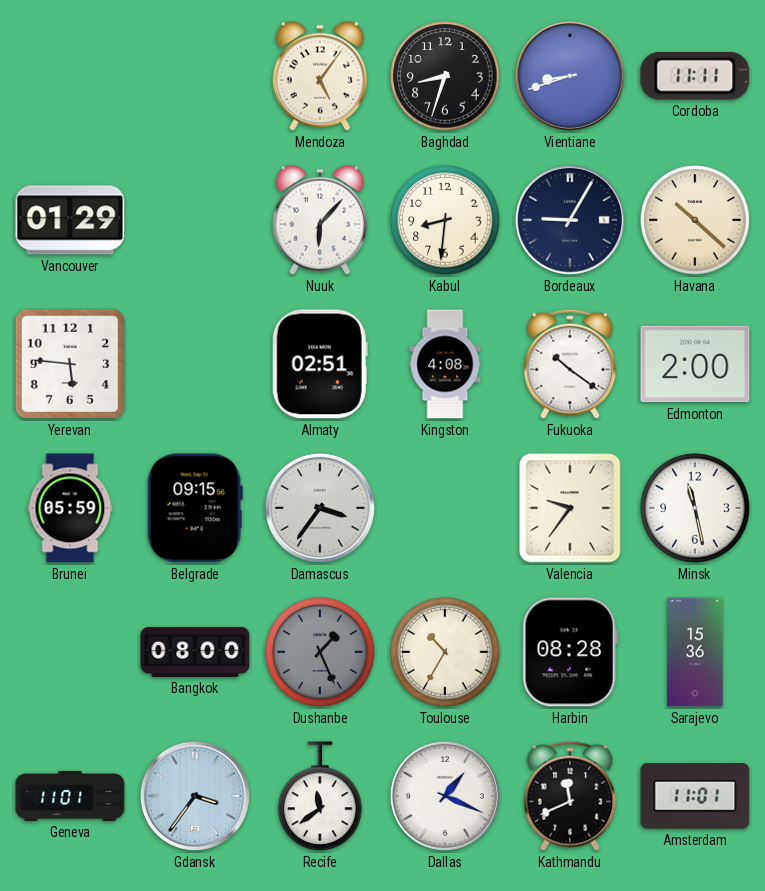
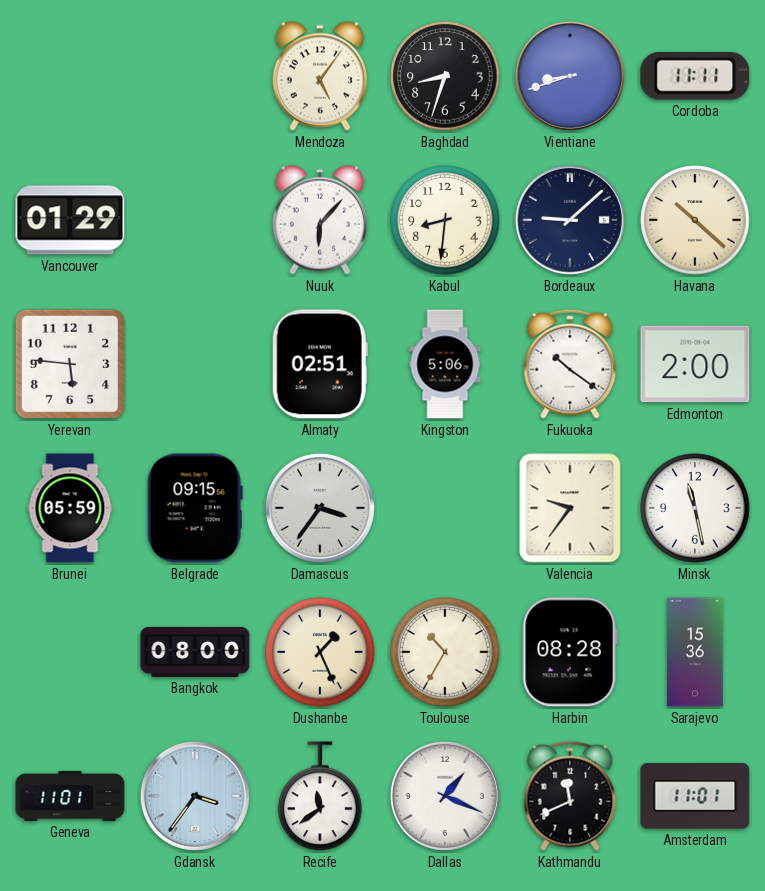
Bordeaux: 9:05 -> 9:08
Kingston: 4:08 -> 5:06
Dushanbe dial: grey -> cream
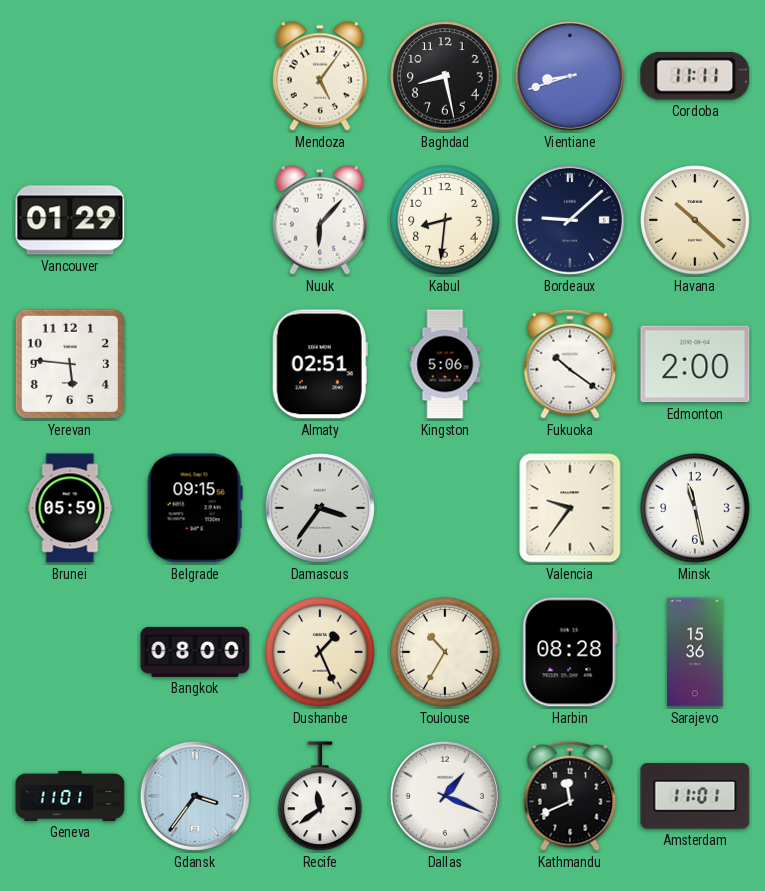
Baghdad: 8:33 -> 8:28
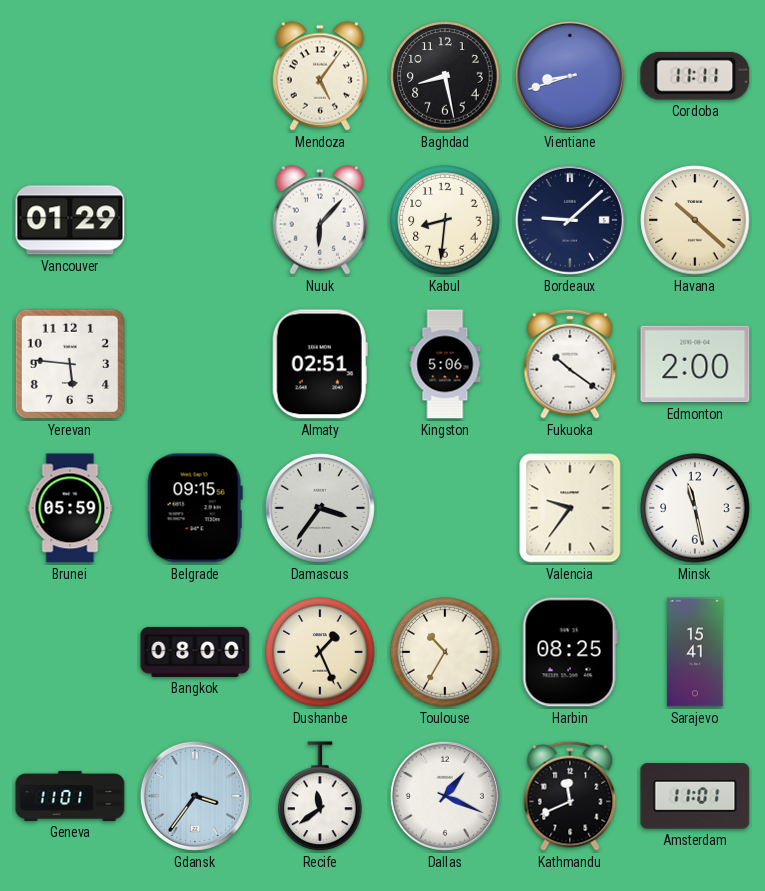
Harbin: 08:28 -> 08:25
Sarajevo: 15:36 -> 15:41
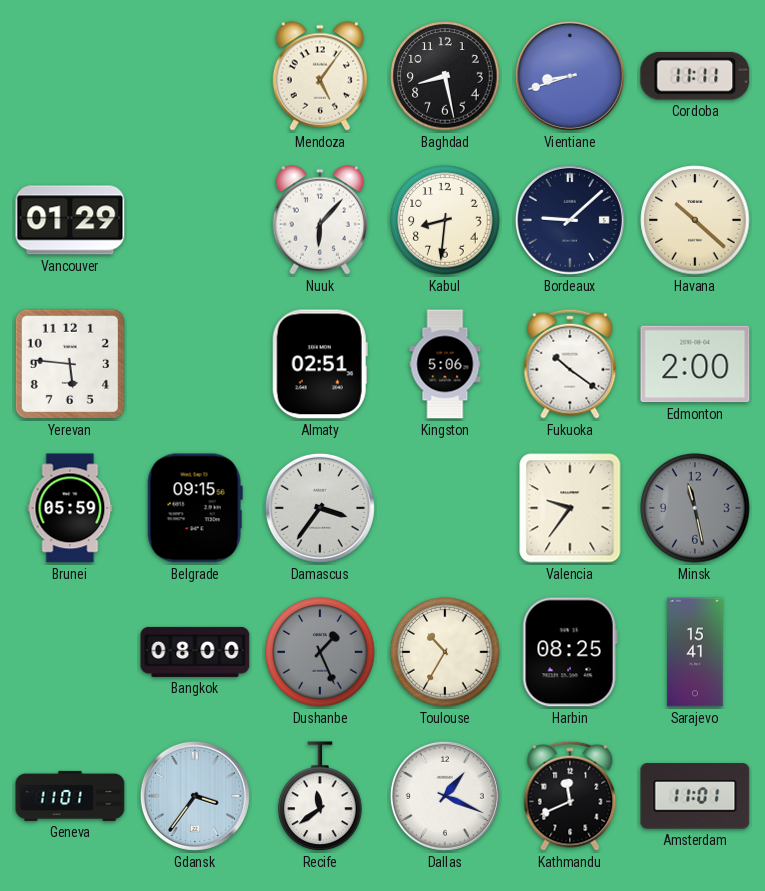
Minsk dial: white -> grey
Dushanbe dial: cream -> grey
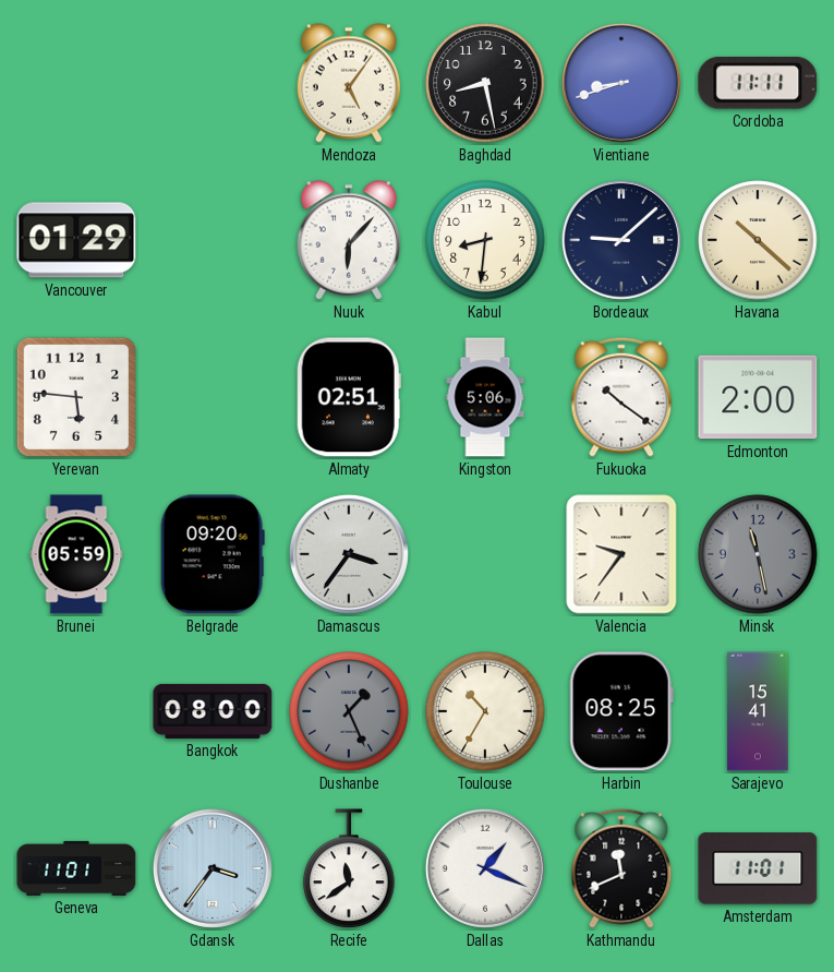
Belgrade: 09:15 -> 09:20
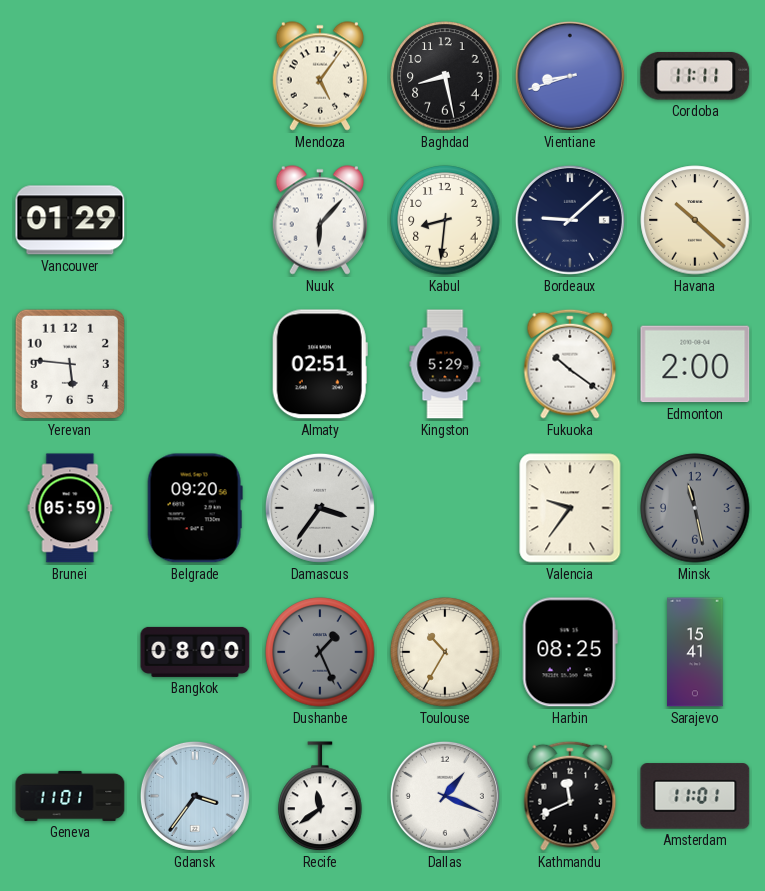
Kingston: 5:06 -> 5:29
